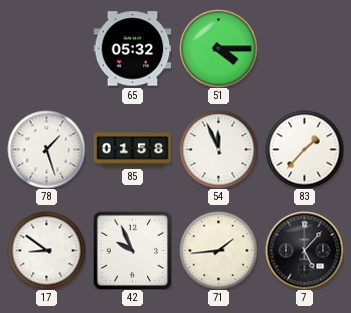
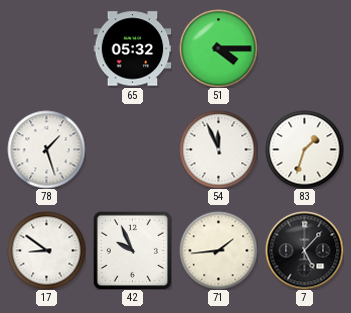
85: 01:58 -> none
83: 1:37 -> 1:33
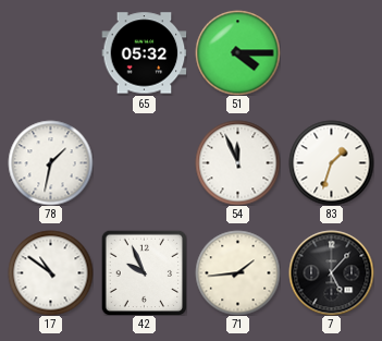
78: 1:27 -> 1:32
17: 8:51 -> 10:51
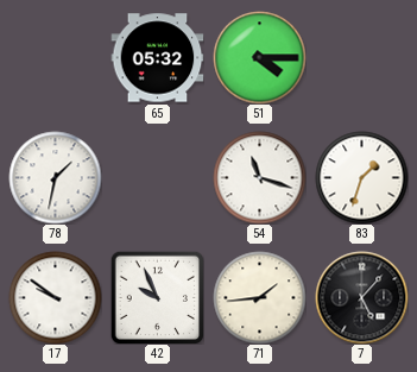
54: 11:56 -> 11:18
17: 10:51 -> 9:51
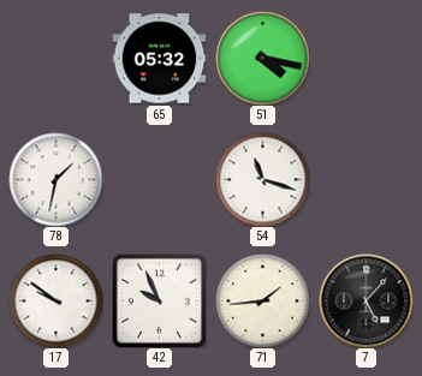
51: 4:15 -> 4:17
83: 1:33 -> none
